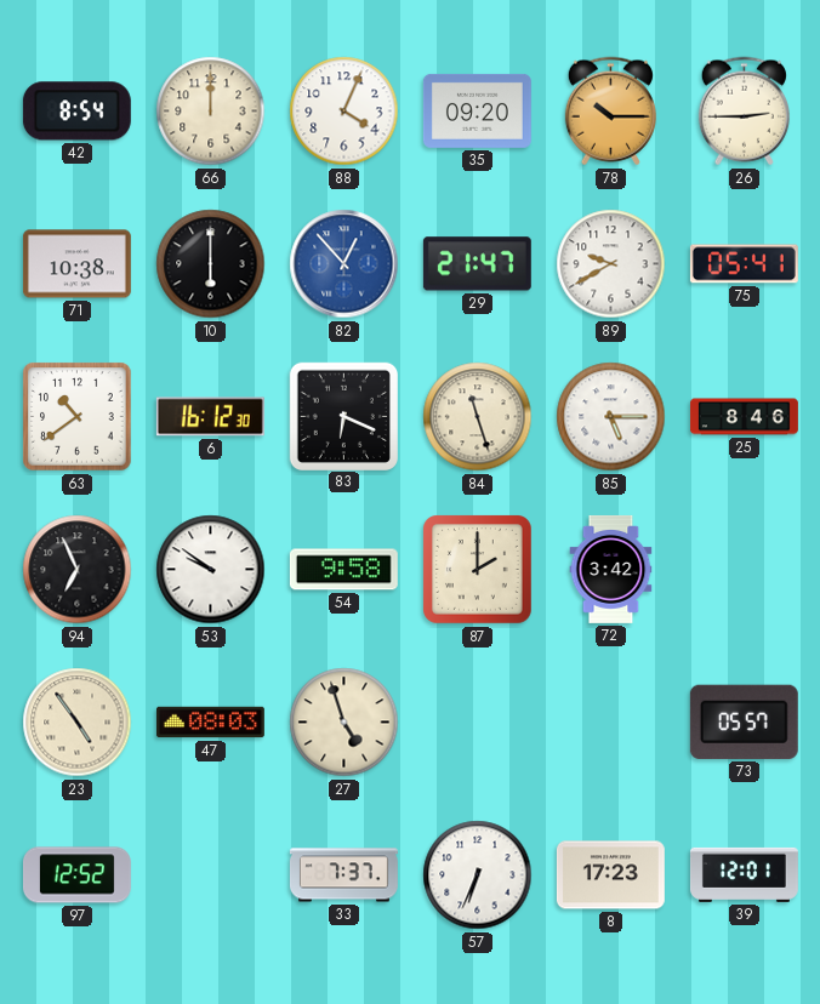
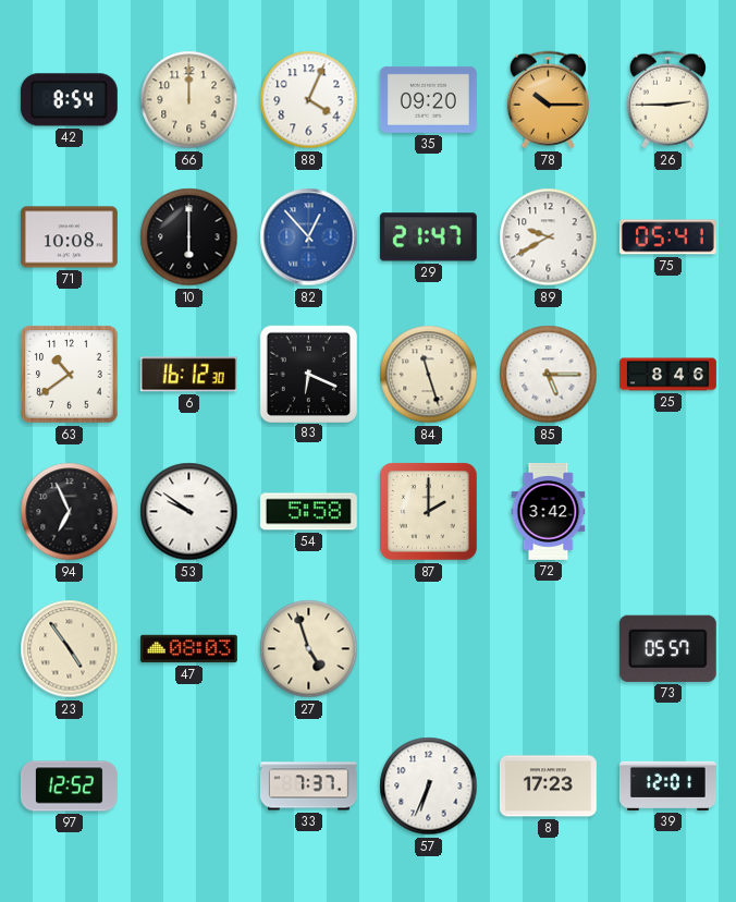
71: 10:38 -> 10:08
54: 9:58 -> 5:58
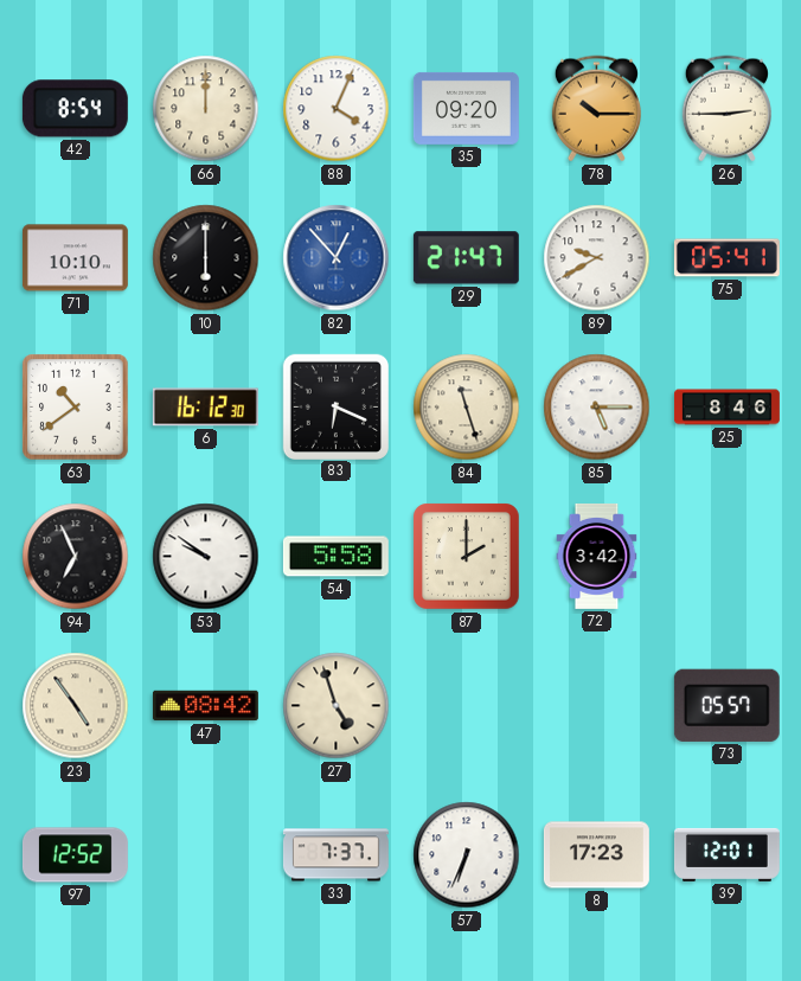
71: 10:08 -> 10:10
47: 08:03 -> 08:42
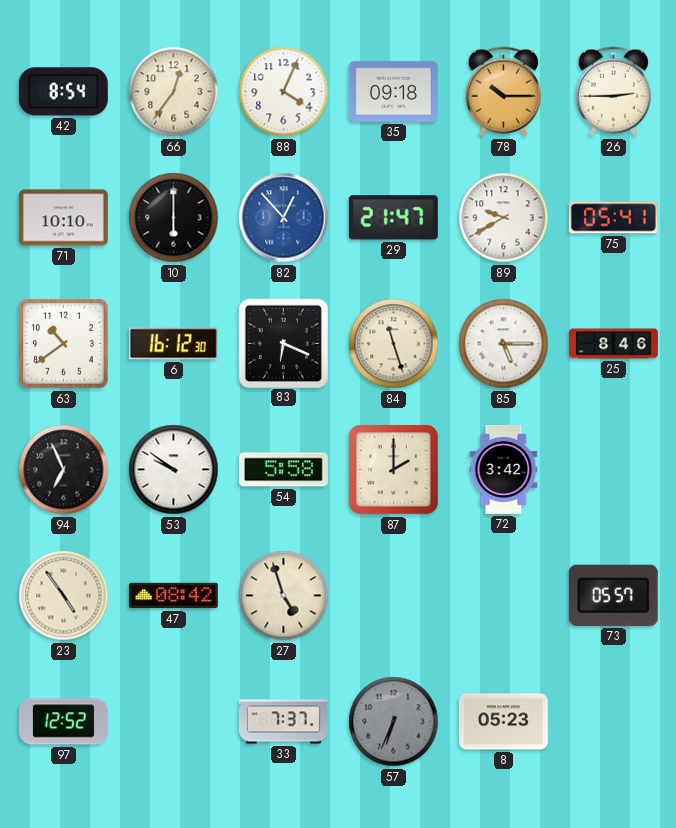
66: 12:00 -> 12:36
35: 09:20 -> 09:18
57 dial: white -> grey
8: 17:23 -> 05:23
39: 12:01 -> none
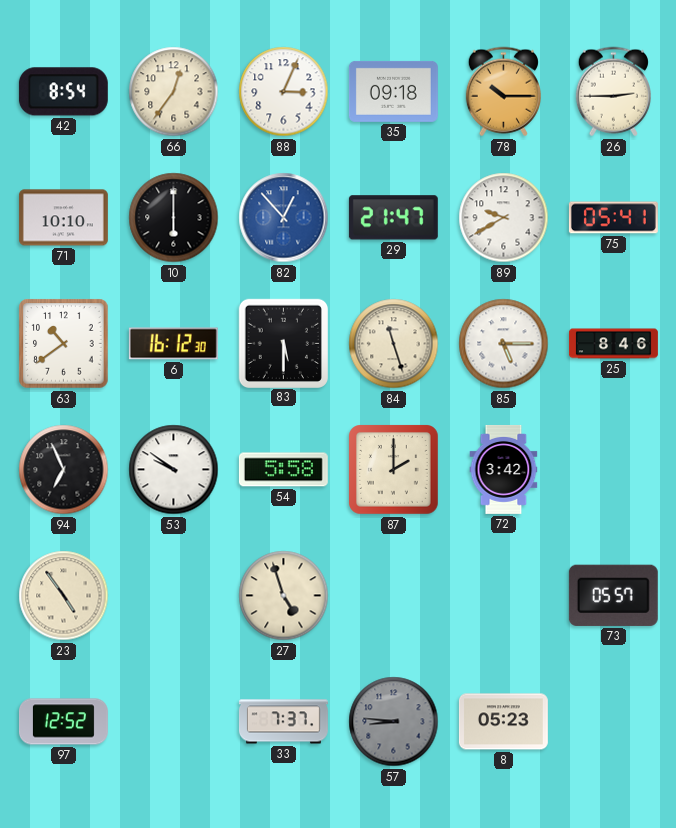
88: 4:04 -> 3:04
83: 6:19 -> 5:30
47: 08:42 -> none
57: 6:34 -> 8:46
